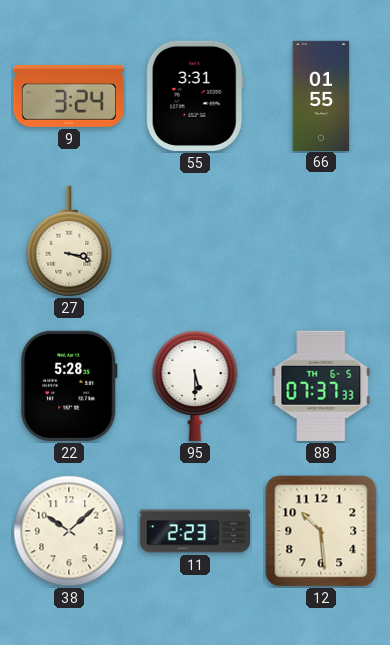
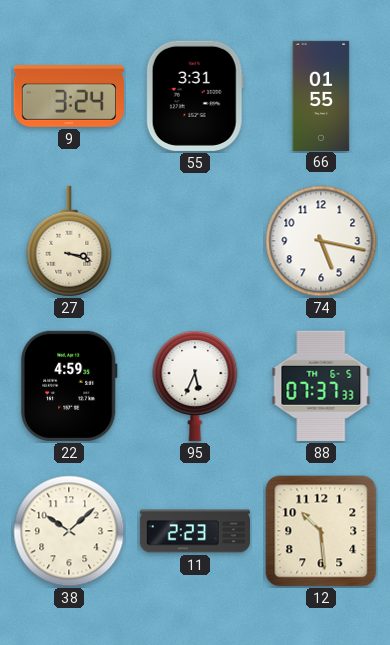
74: none -> 5:17
22: 5:28 -> 4:59
95: 5:30 -> 5:34
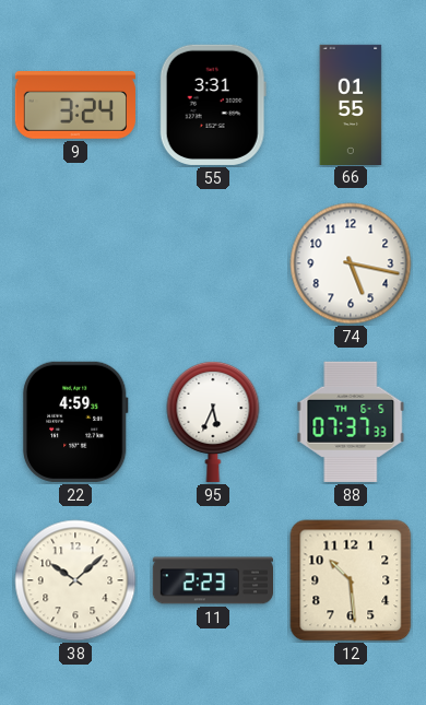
27: 3:18 -> none
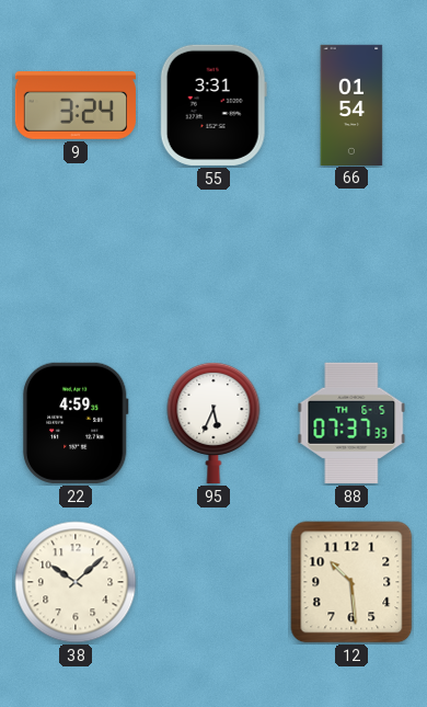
66: 01:55 -> 01:54
74: 5:17 -> none
11: 2:23 -> none
